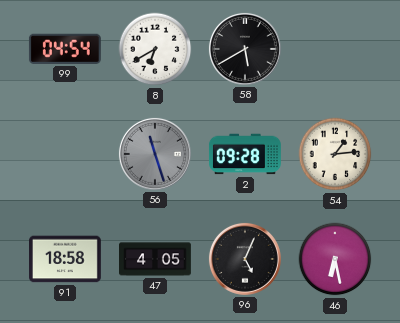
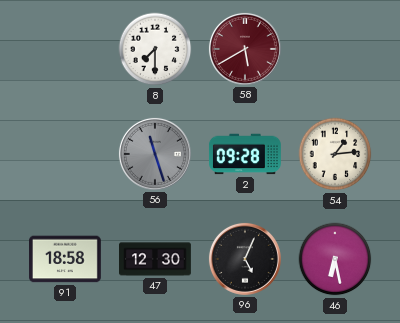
99: 04:54 -> none
8: 6:40 -> 7:30
58 dial: black -> burgundy
47: 4:05 -> 12:30
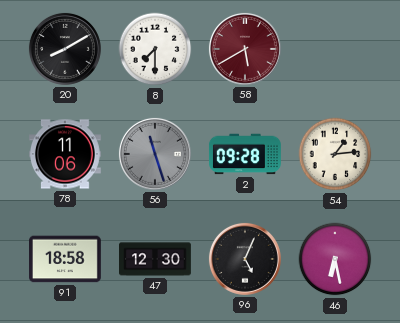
20: none -> 8:10
78: none -> 11:06
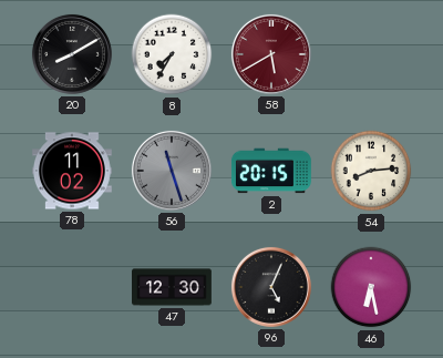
8: 7:30 -> 7:35
78: 11:06 -> 11:02
2: 09:28 -> 20:15
54: 1:14 -> 8:14
91: 18:58 -> none
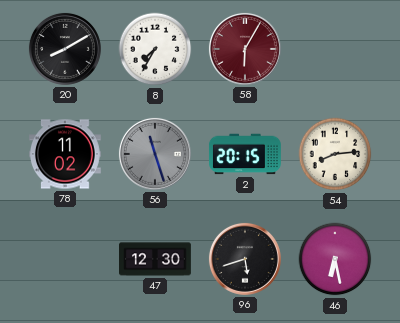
58: 5:40 -> 6:05
96: 5:04 -> 5:42
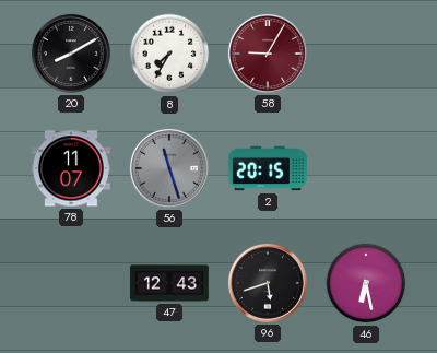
58: 6:05 -> 9:05
78: 11:02 -> 11:07
54: 8:14 -> none
47: 12:30 -> 12:43
